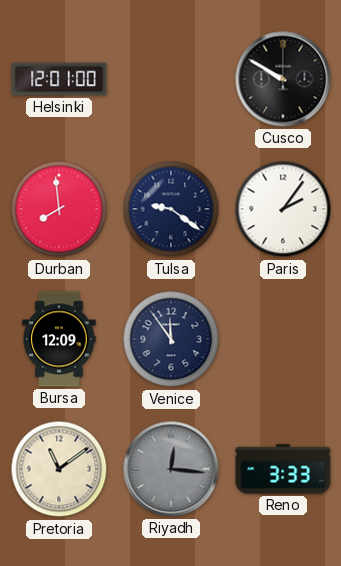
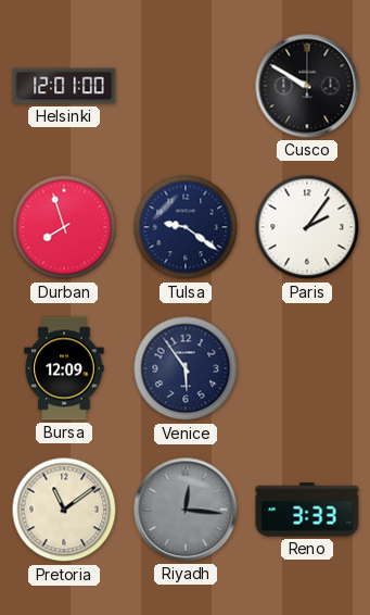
Durban: 7:59 -> 7:57
Venice: 11:54 -> 5:54
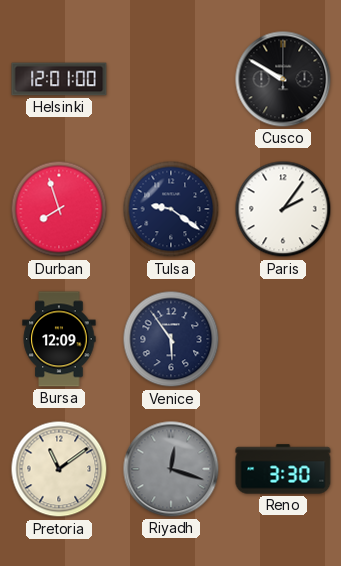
Riyadh: 12:16 -> 12:18
Reno: 3:33 -> 3:30
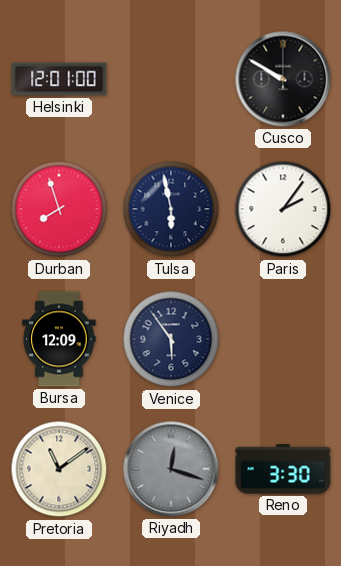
Tulsa: 9:21 -> 5:58
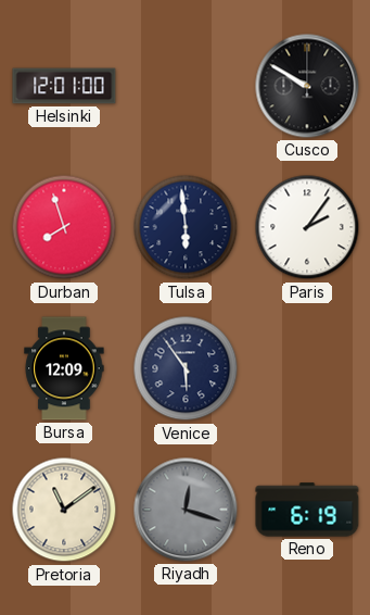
Tulsa: 5:58 -> 5:59
Reno: 3:30 -> 6:19
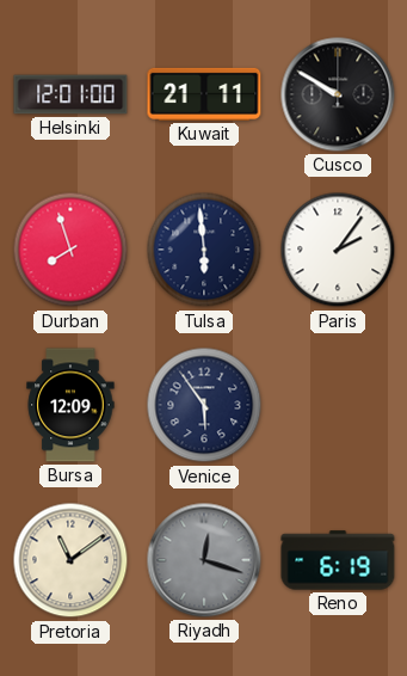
Kuwait: none -> 21:11
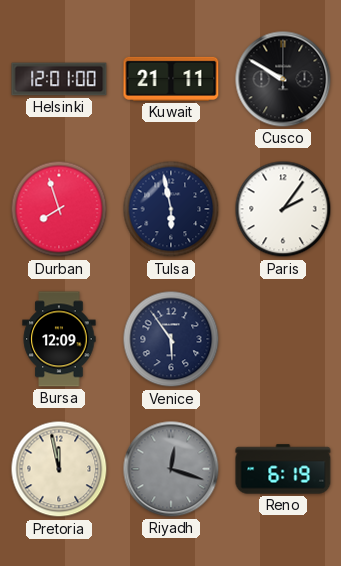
Tulsa: 5:59 -> 5:58
Pretoria: 11:09 -> 11:58
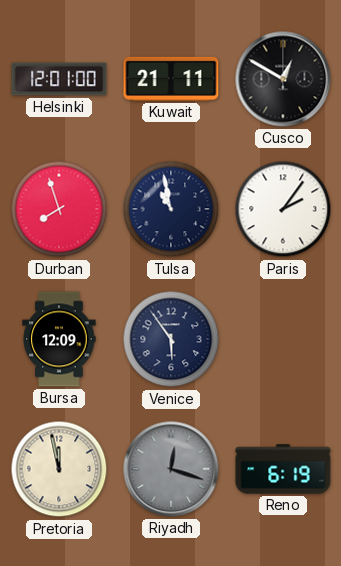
Cusco: 9:50 -> 12:50
Tulsa: 5:58 -> 10:58
